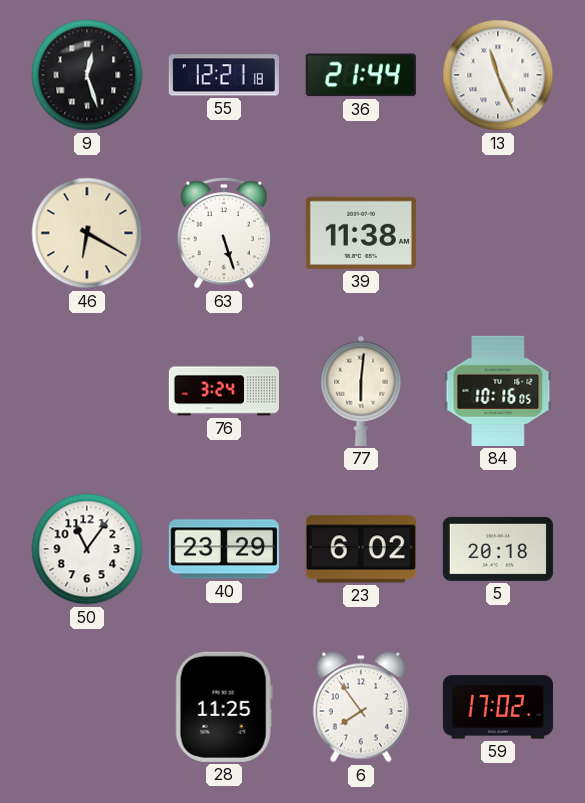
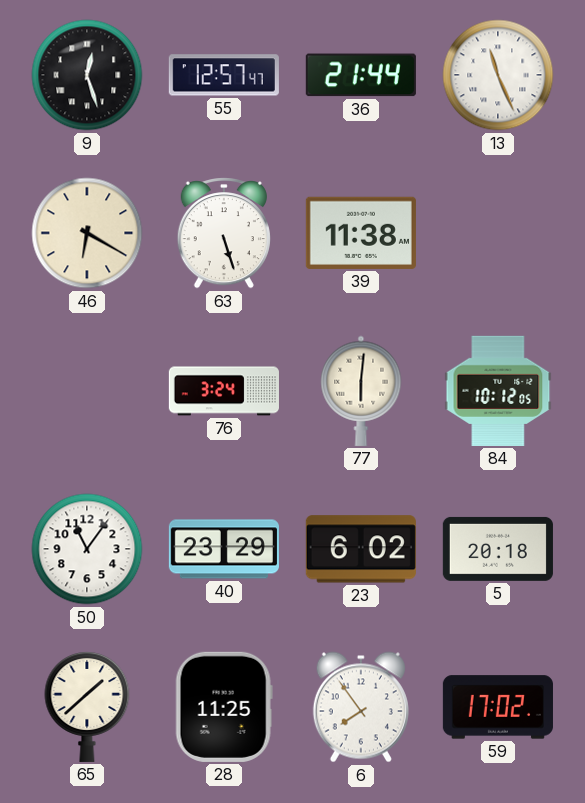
55: 12:21 -> 12:57
84: 10:16 -> 10:12
65: none -> 1:38
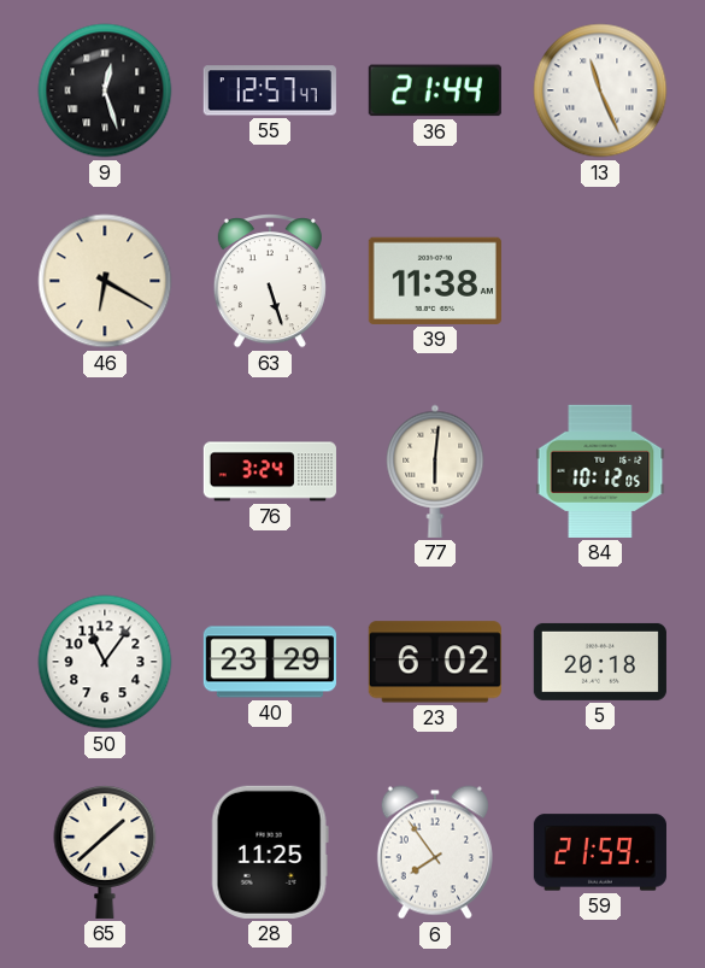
59: 17:02 -> 21:59
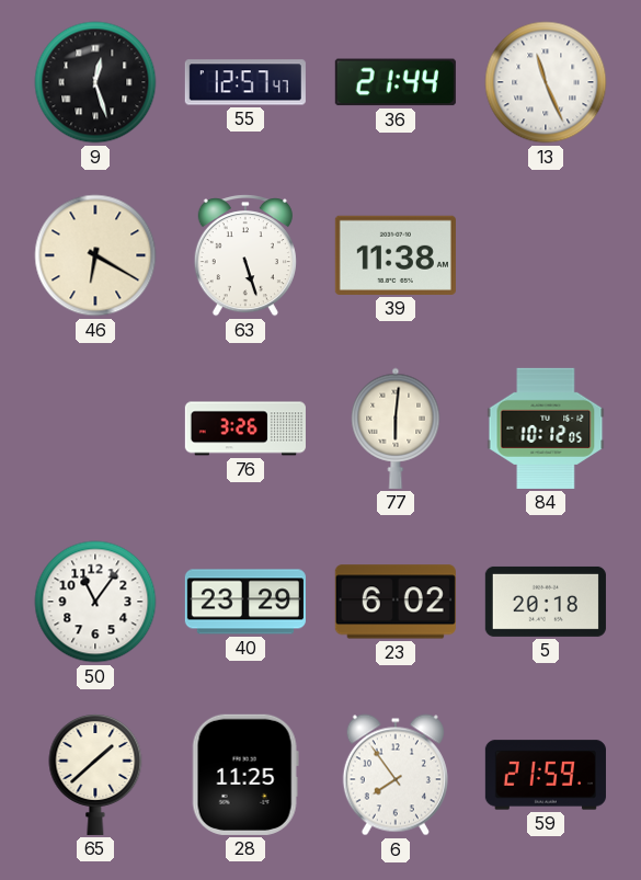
76: 3:24 -> 3:26
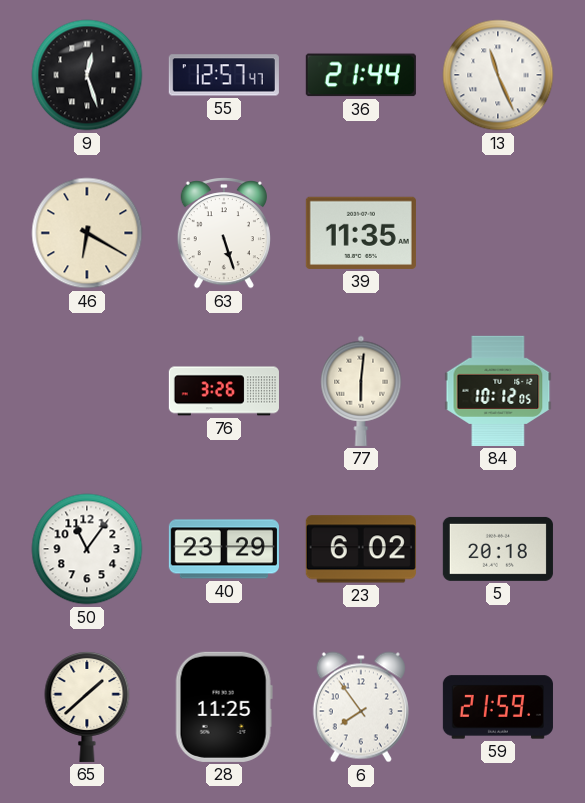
39: 11:38 -> 11:35
